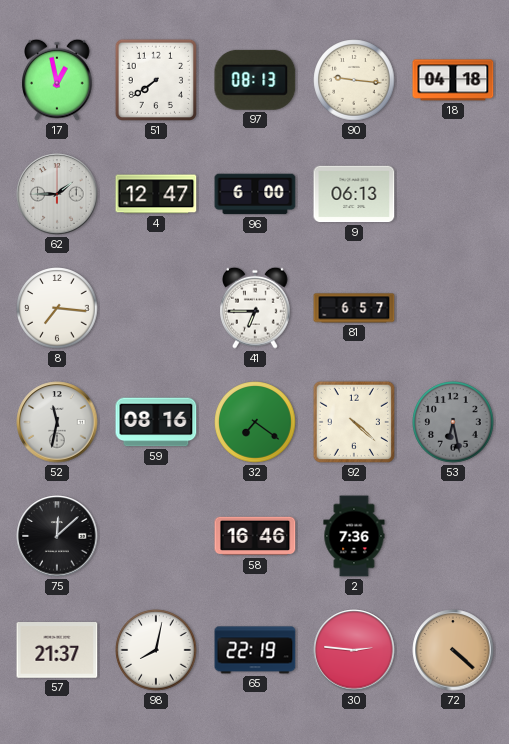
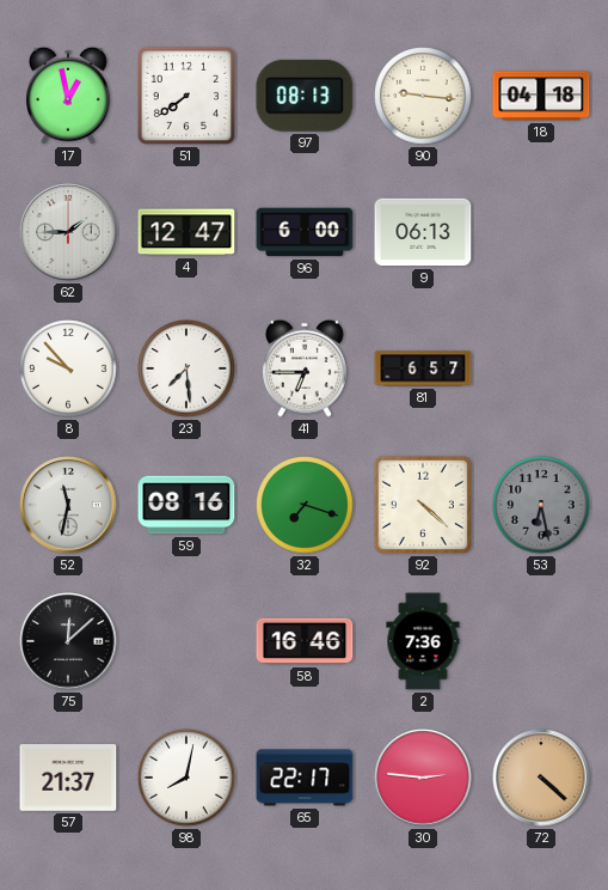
8: 7:16 -> 9:53
23: none -> 7:29
32: 7:21 -> 7:18
65: 22:19 -> 22:17
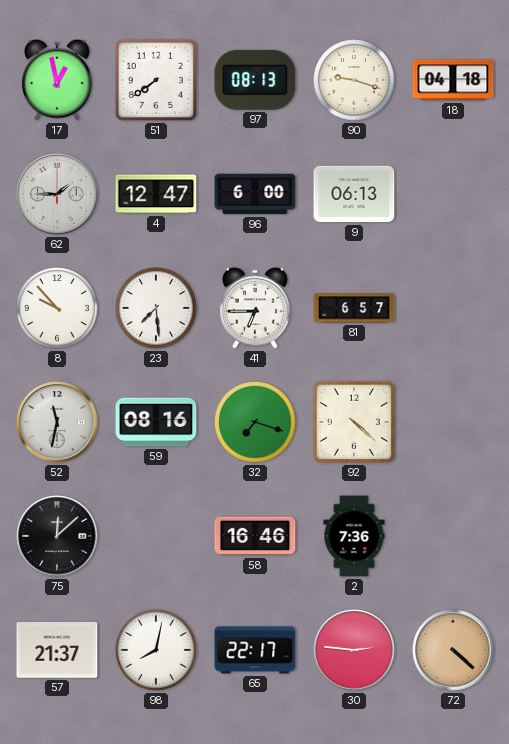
90: 9:16 -> 9:18
53: 6:28 -> none
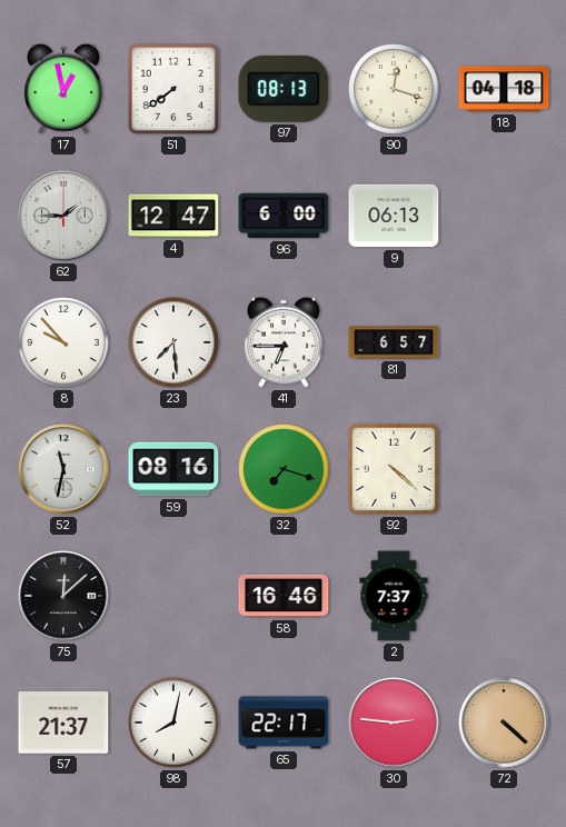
90: 9:18 -> 12:18
2: 7:36 -> 7:37
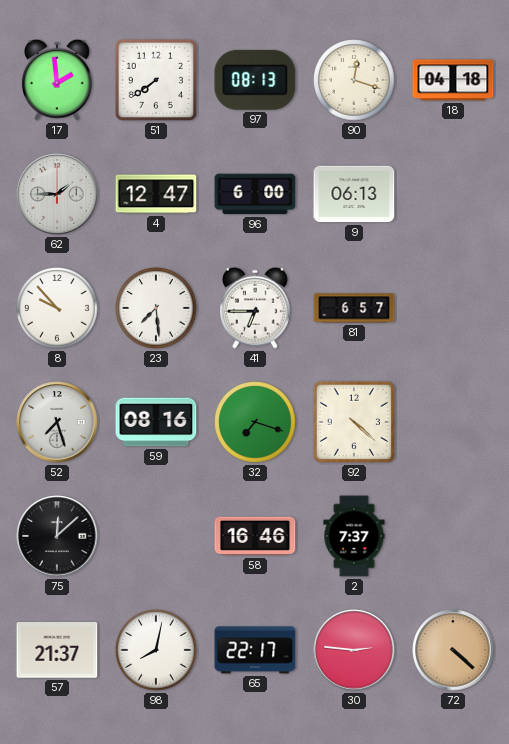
17: 12:58 -> 1:59
52: 11:32 -> 7:27
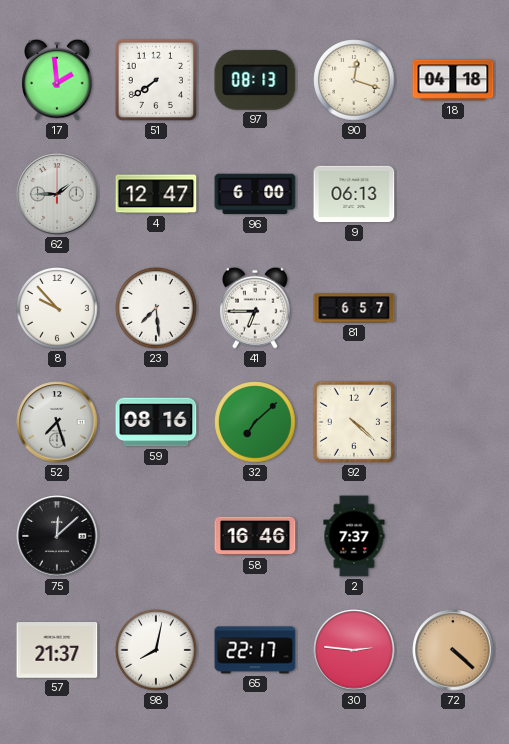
32: 7:18 -> 7:08
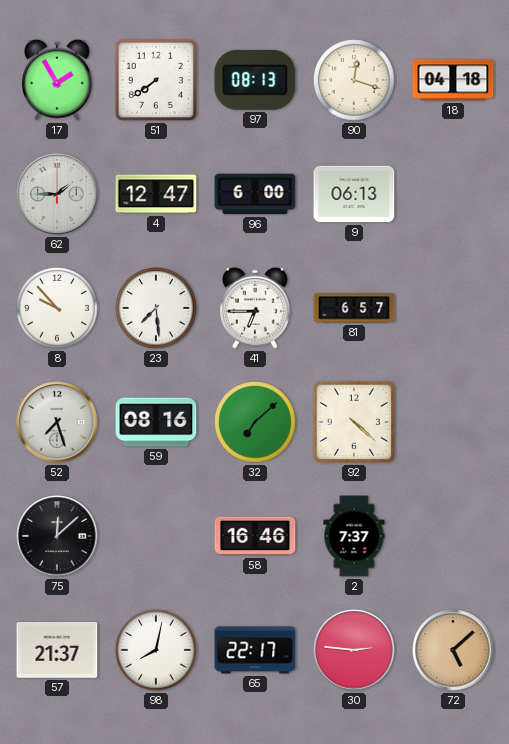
17: 1:59 -> 1:55
72: 4:22 -> 5:08
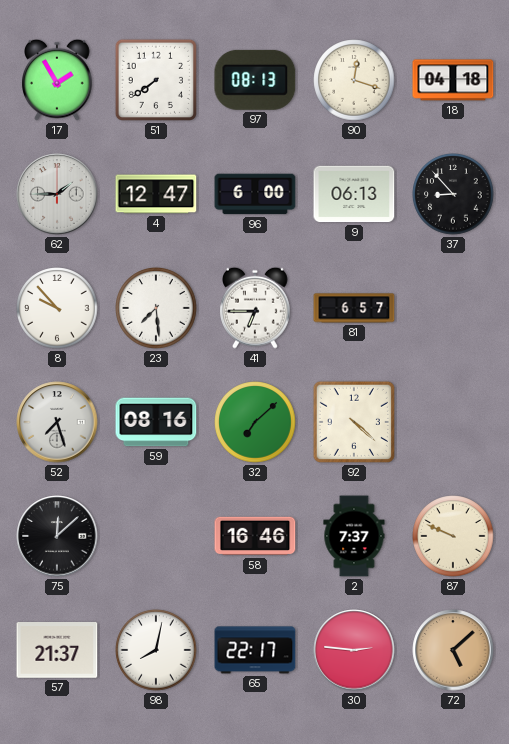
37: none -> 8:53
87: none -> 9:49
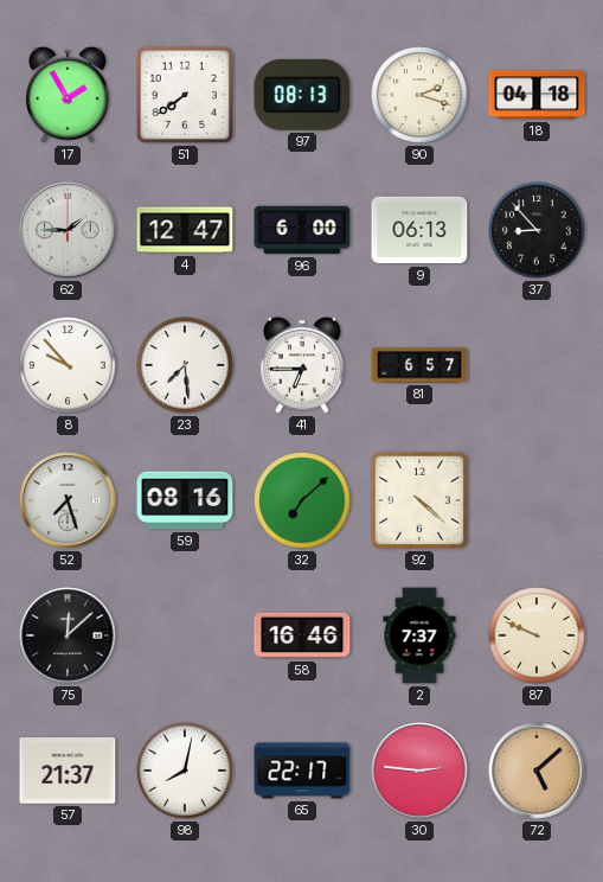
90: 12:18 -> 2:18
